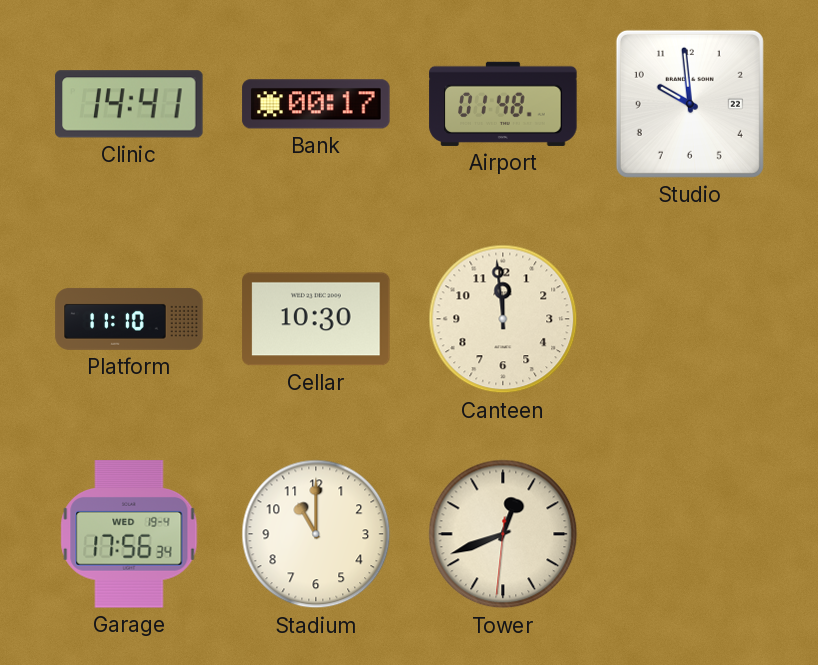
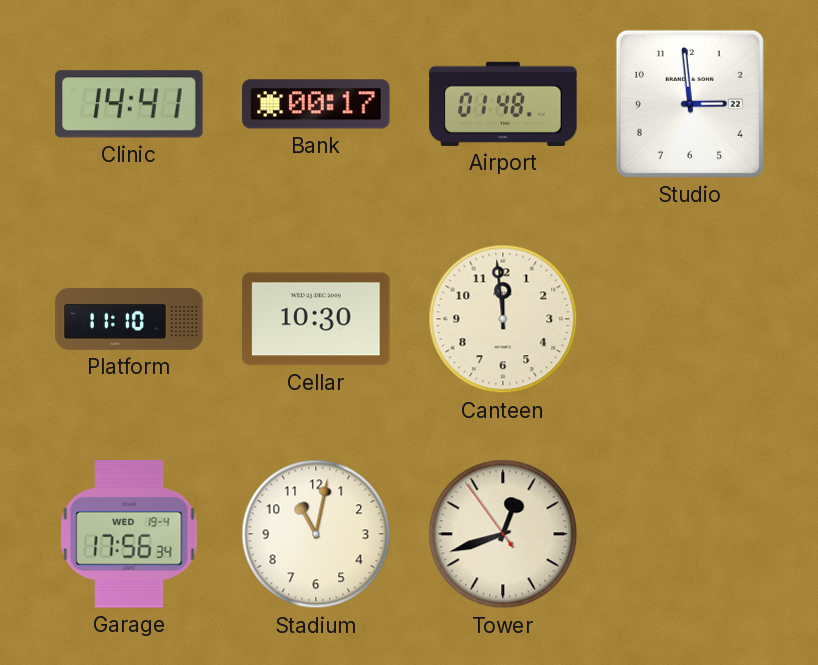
Studio: 9:59 -> 2:59
Stadium: 11:00 -> 11:02
Tower: 12:41:31 -> 12:41:54
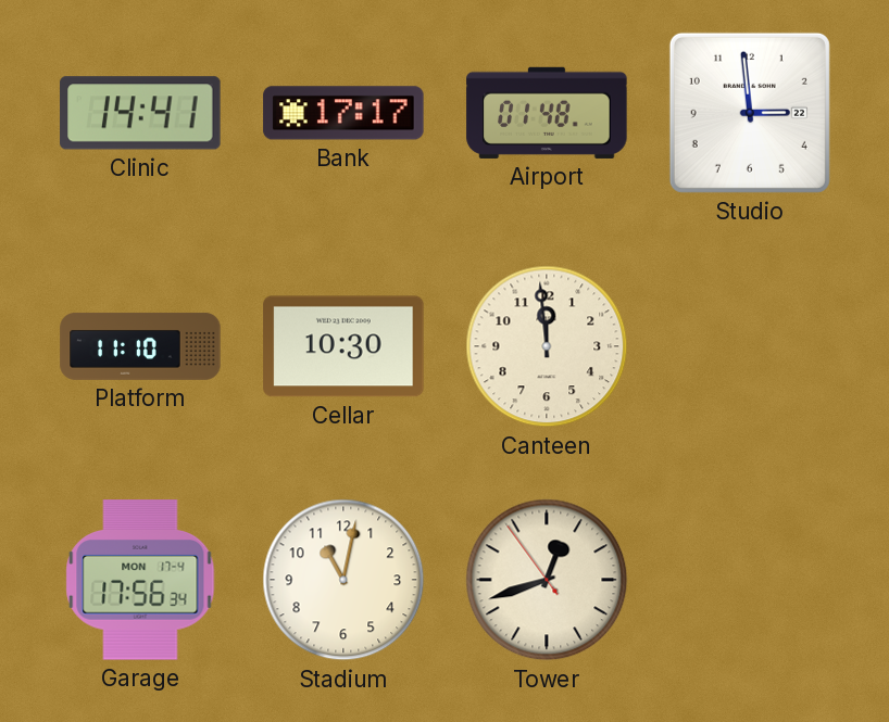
Bank: 00:17 -> 17:17
Garage date: WED 19-4 -> MON 17-4
